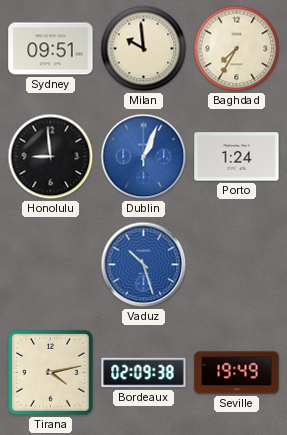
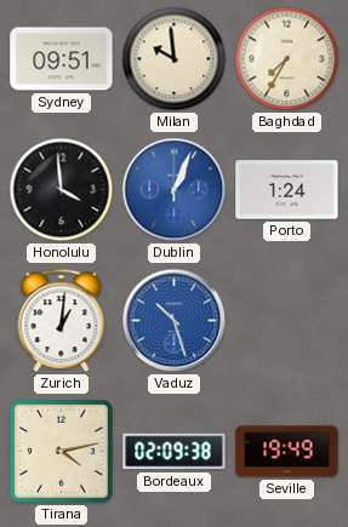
Honolulu: 8:59 -> 3:59
Zurich: none -> 1:01
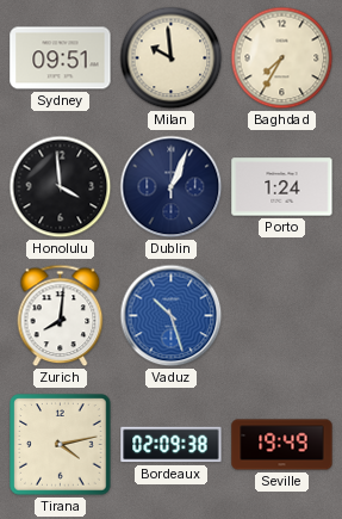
Dublin dial: blue -> navy
Zurich: 1:01 -> 8:01
